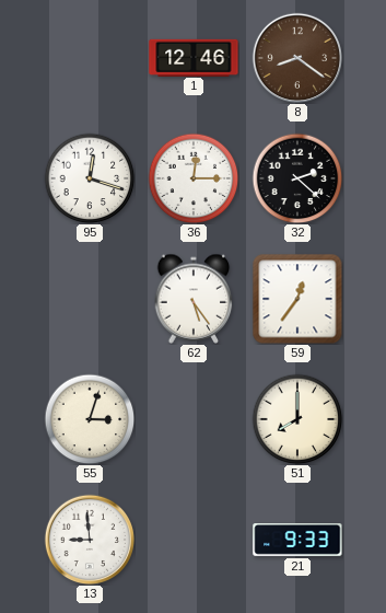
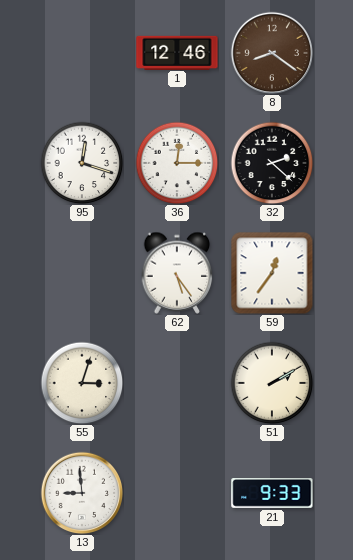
51: 8:00 -> 2:10
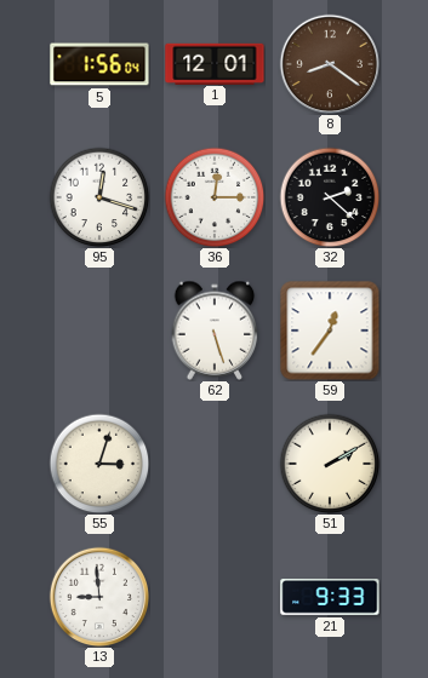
5: none -> 1:56
1: 12:46 -> 12:01
62: 5:24 -> 5:27
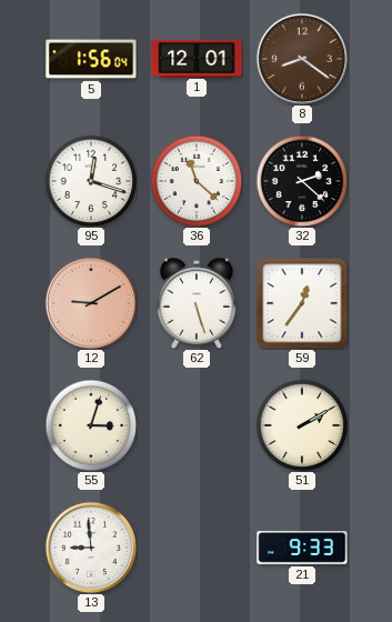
36: 12:15 -> 11:22
12: none -> 9:10
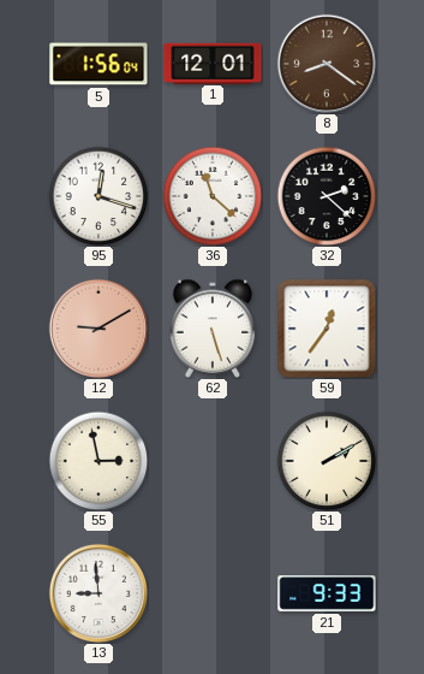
55: 3:03 -> 2:58
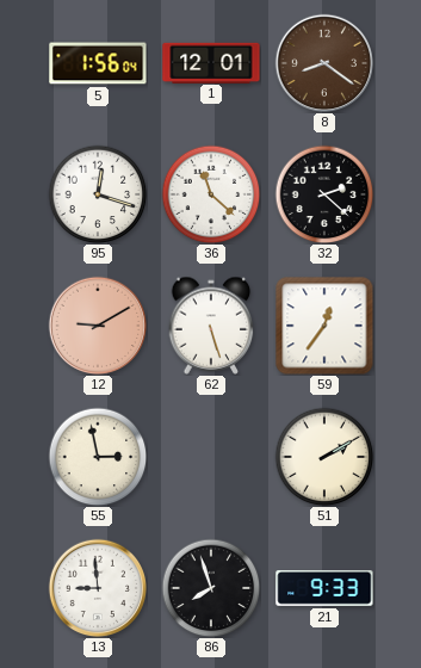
86: none -> 7:57
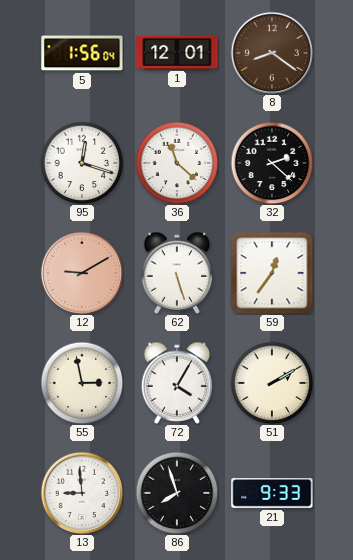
72: none -> 4:05
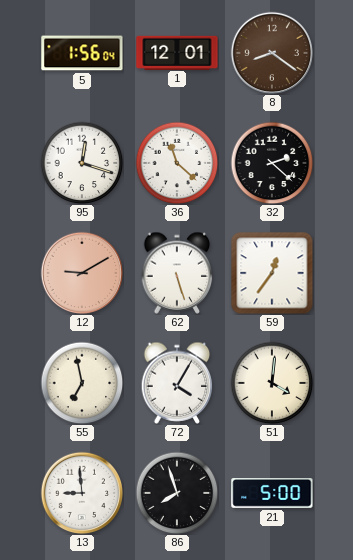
55: 2:58 -> 6:58
51: 2:10 -> 4:01
21: 9:33 -> 5:00
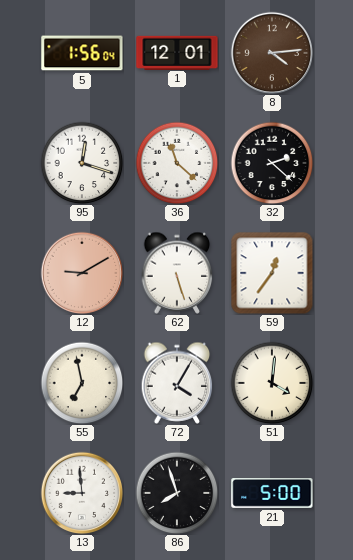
8: 8:21 -> 4:14
